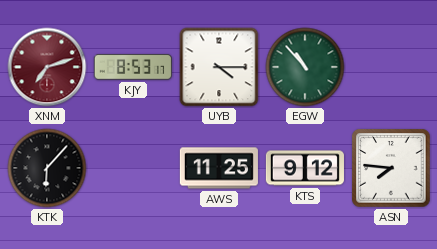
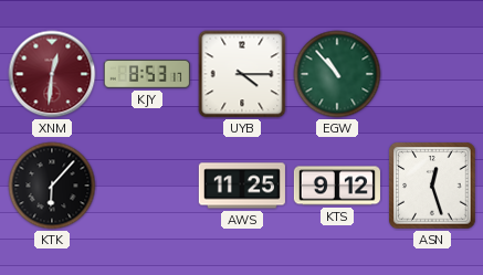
XNM: 7:12 -> 12:31
ASN: 7:46 -> 12:27
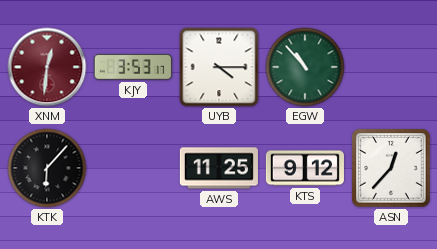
KJY: 8:53 -> 3:53
ASN: 12:27 -> 12:37
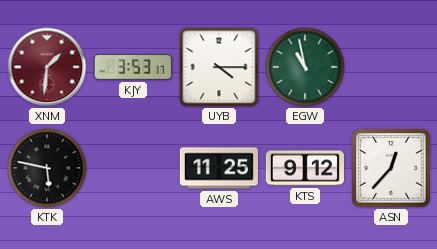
XNM: 12:31 -> 1:31
EGW: 10:53 -> 10:58
KTK: 6:07 -> 5:47
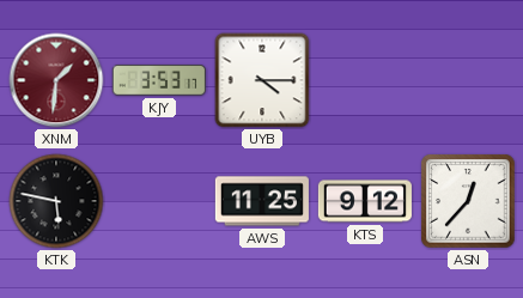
EGW: 10:58 -> none
